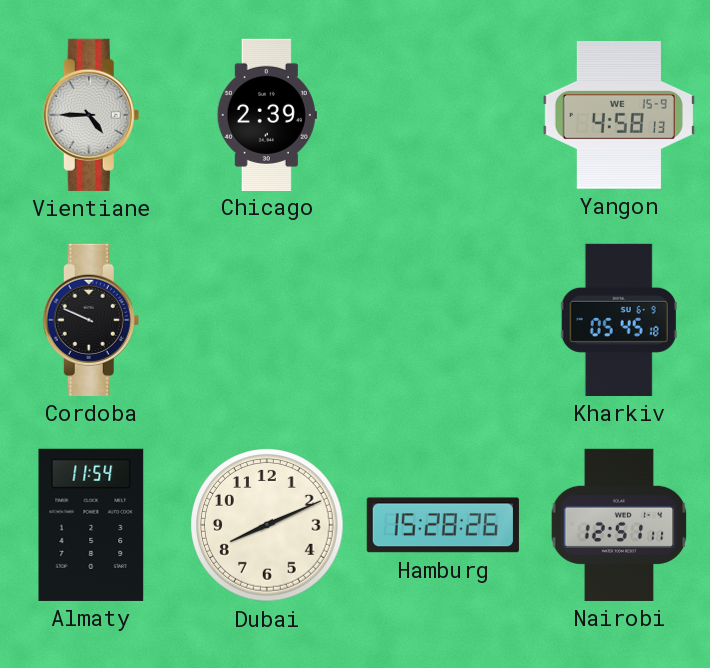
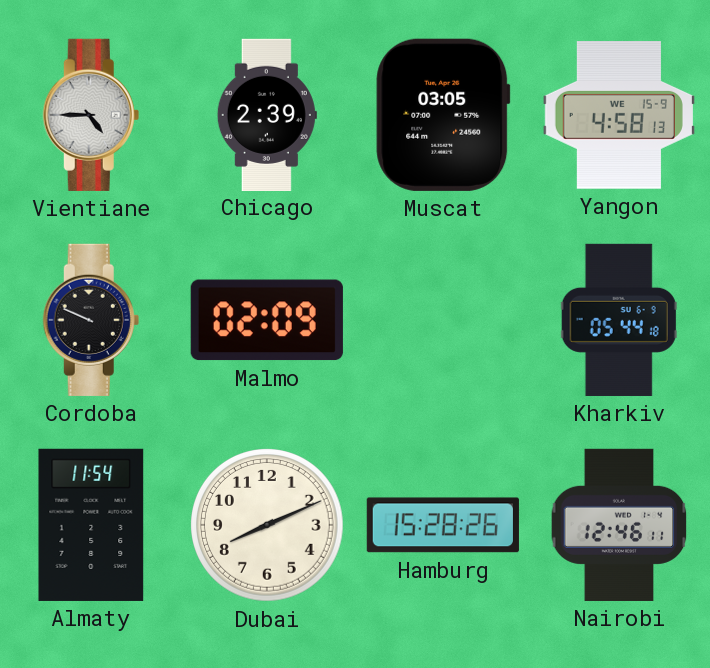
Muscat: none -> 03:05
Malmo: none -> 02:09
Kharkiv: 05:45 -> 05:44
Nairobi: 12:51 -> 12:46
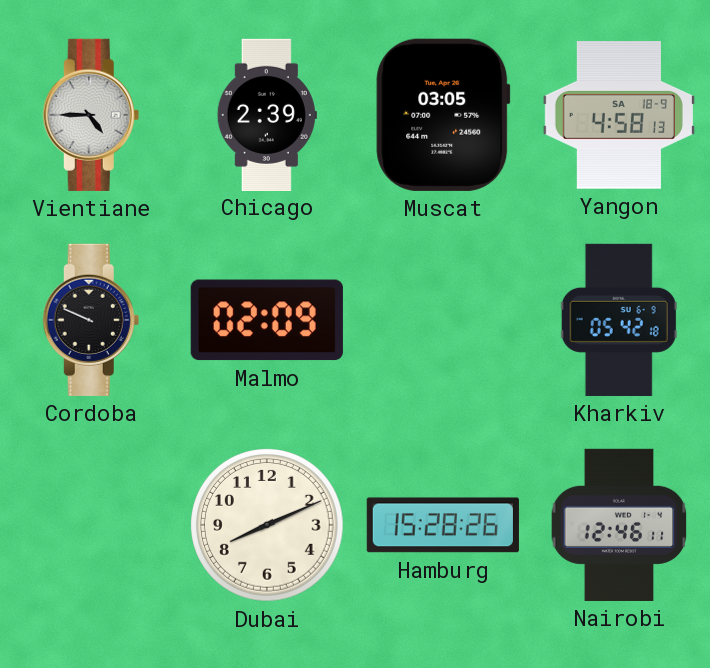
Yangon date: WE 15-9 -> SA 18-9
Kharkiv: 05:44 -> 05:42
Almaty: 11:54 -> none
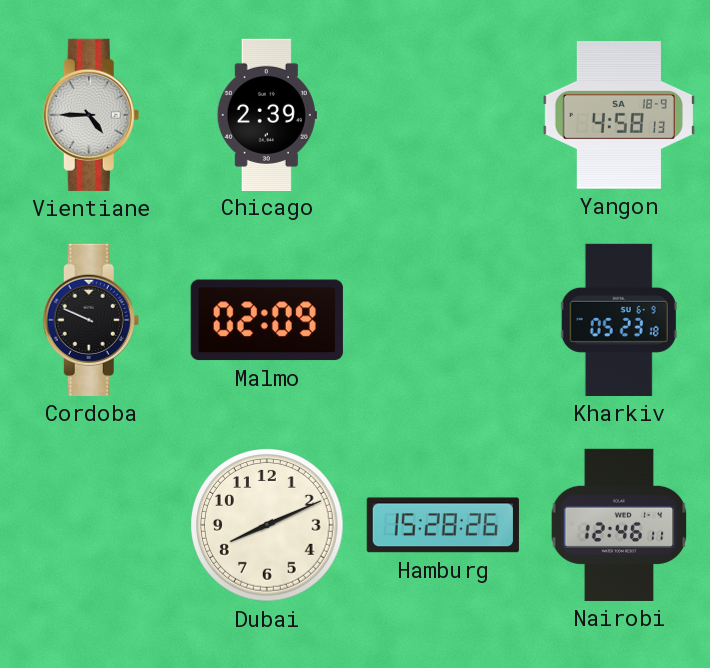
Muscat: 03:05 -> none
Kharkiv: 05:42 -> 05:23
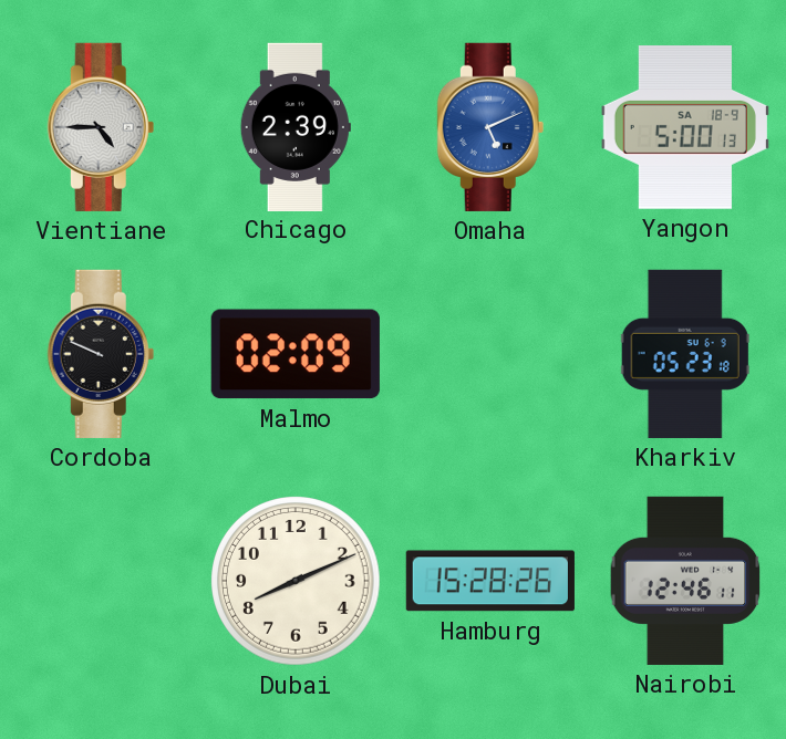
Omaha: none -> 5:11
Yangon: 4:58 -> 5:00
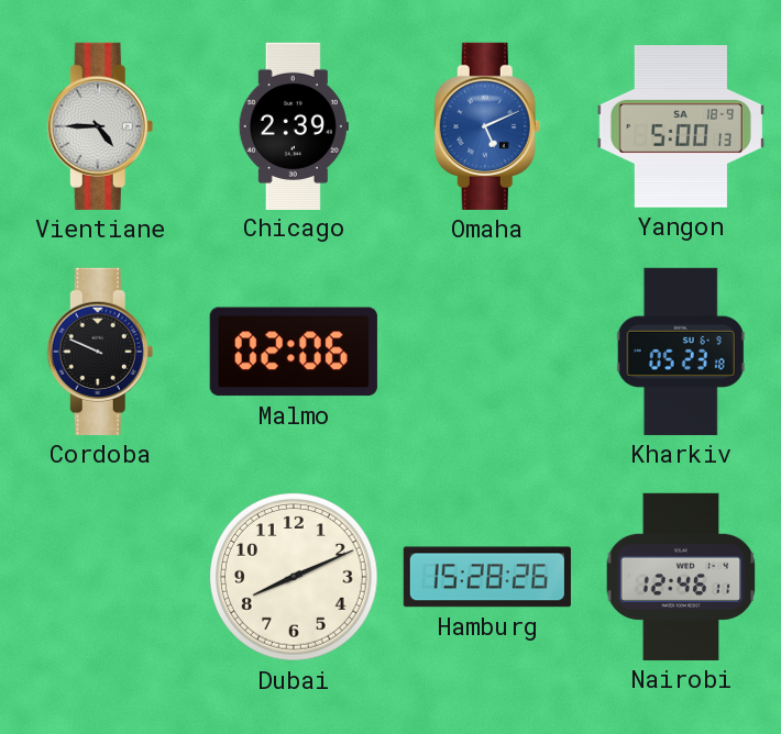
Malmo: 02:09 -> 02:06
